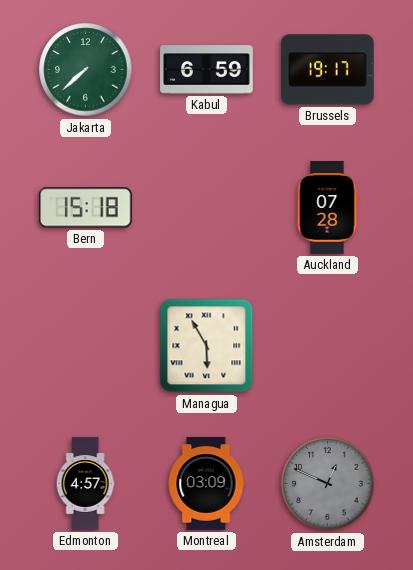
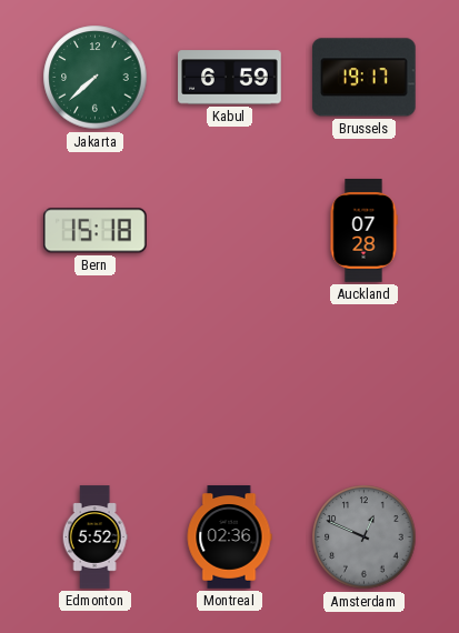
Managua: 5:55 -> none
Edmonton: 4:57 -> 5:52
Montreal: 03:09 -> 02:36
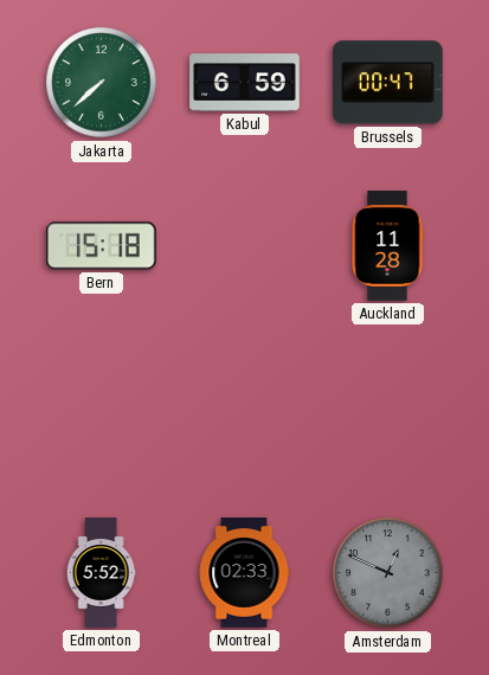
Brussels: 19:17 -> 00:47
Auckland: 07:28 -> 11:28
Montreal: 02:36 -> 02:33
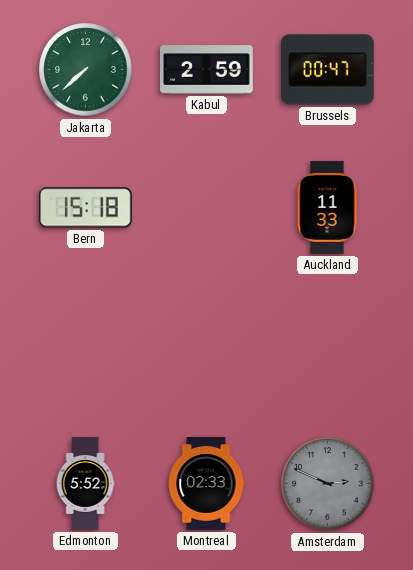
Kabul: 6:59 -> 2:59
Auckland: 11:28 -> 11:33
Amsterdam: 12:49 -> 2:49
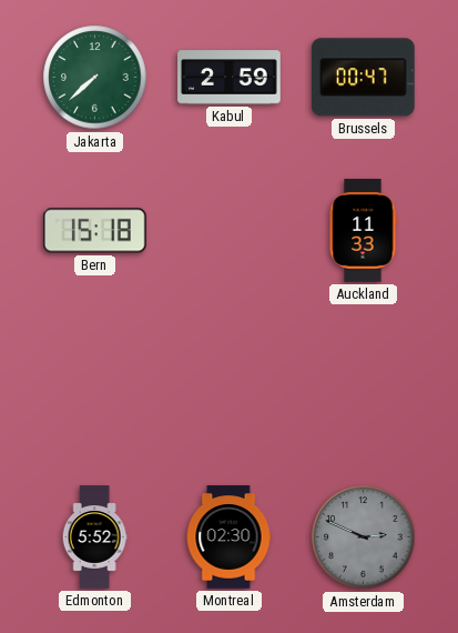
Montreal: 02:33 -> 02:30
